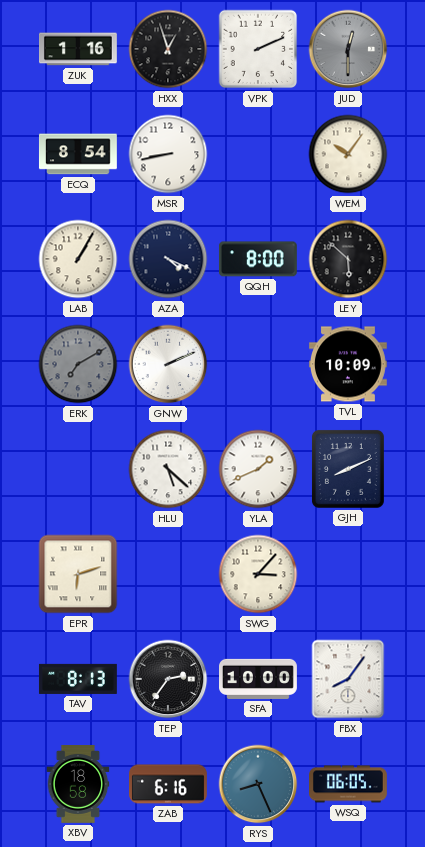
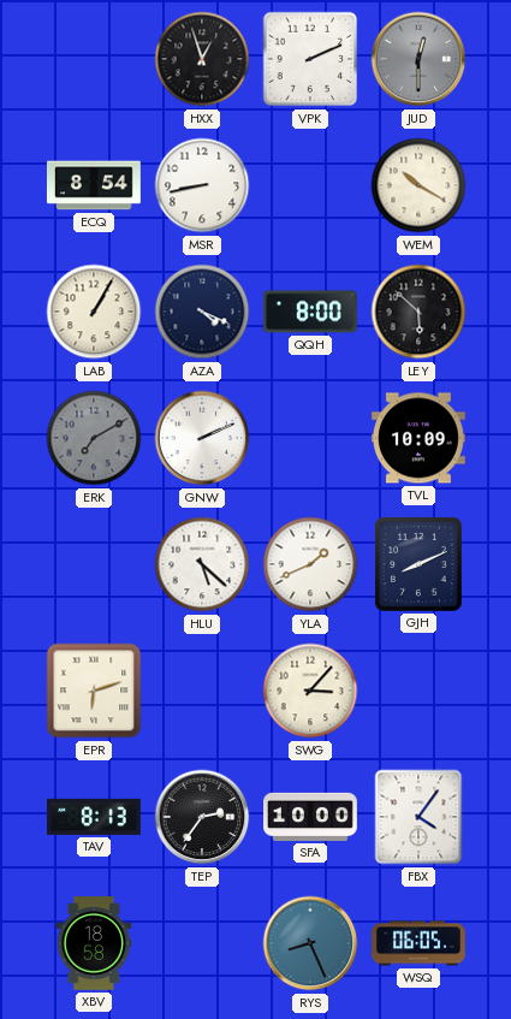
ZUK: 1:16 -> none
WEM: 10:06 -> 10:20
FBX: 8:06 -> 4:06
ZAB: 6:16 -> none
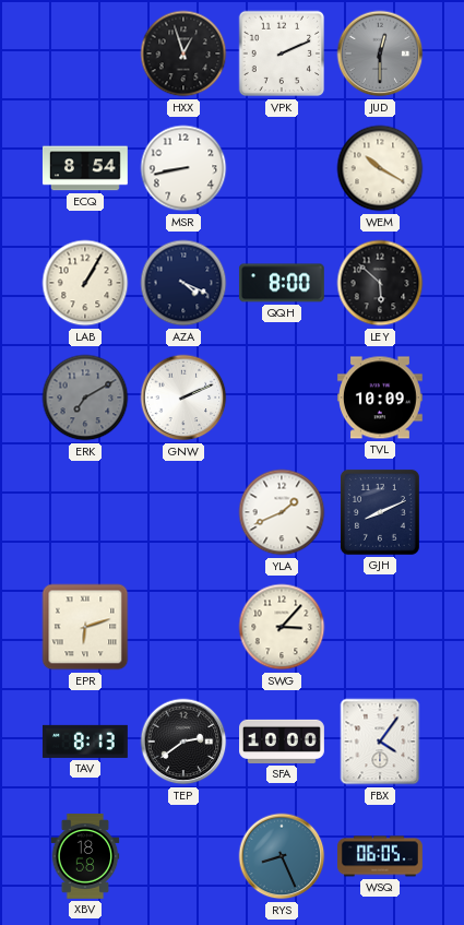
HLU: 5:22 -> none
TEP: 2:36 -> 2:39
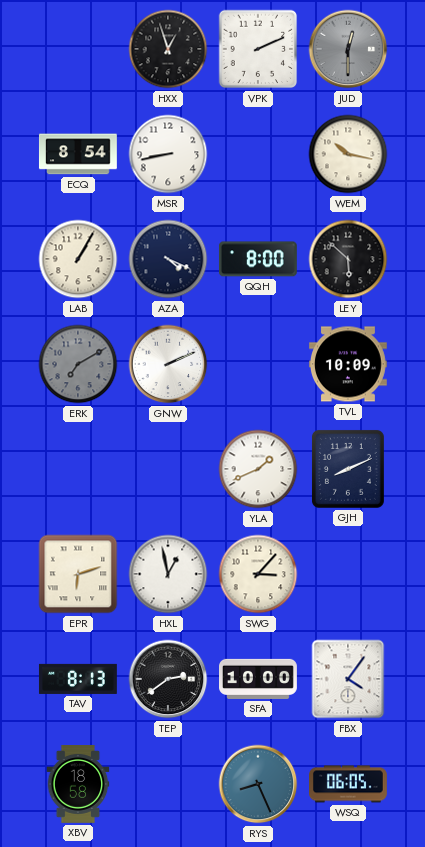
WEM: 10:20 -> 10:17
HXL: none -> 12:58
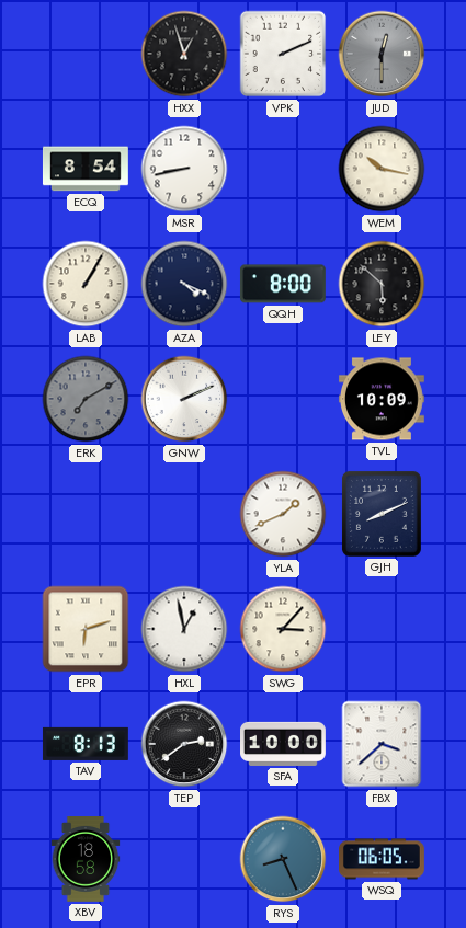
FBX: 4:06 -> 3:38
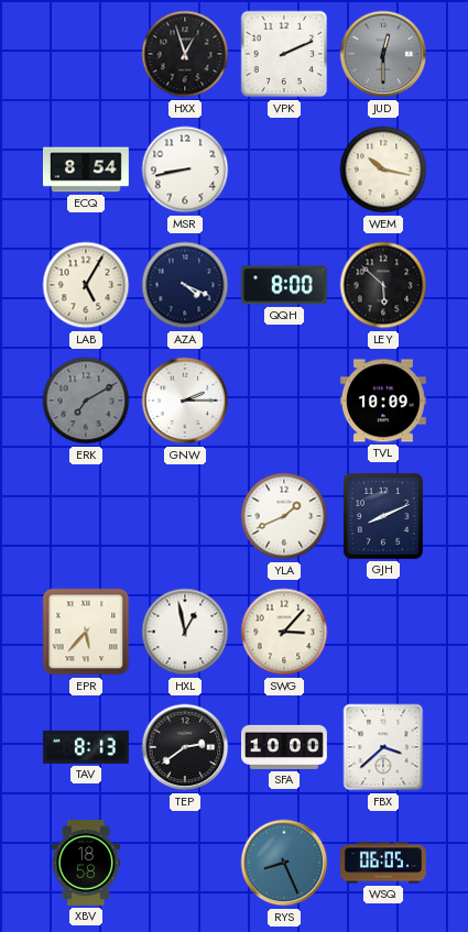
LAB: 1:05 -> 5:05
GNW: 2:11 -> 2:15
EPR: 6:12 -> 5:37
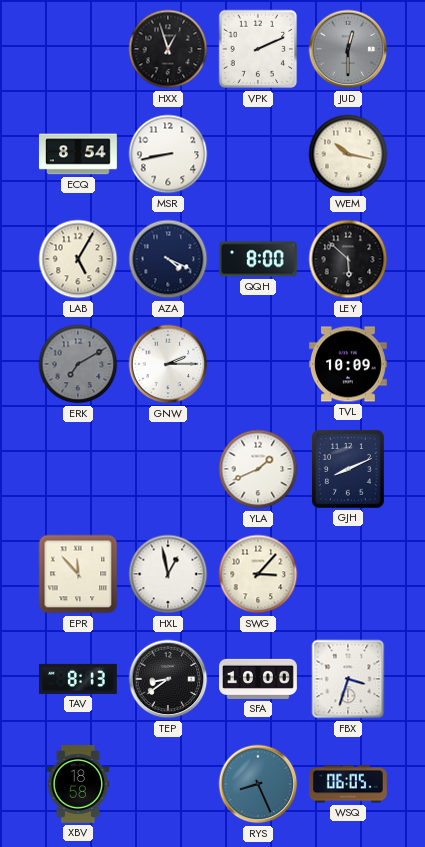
EPR: 5:37 -> 11:53
TEP: 2:39 -> 8:39
FBX: 3:38 -> 3:33
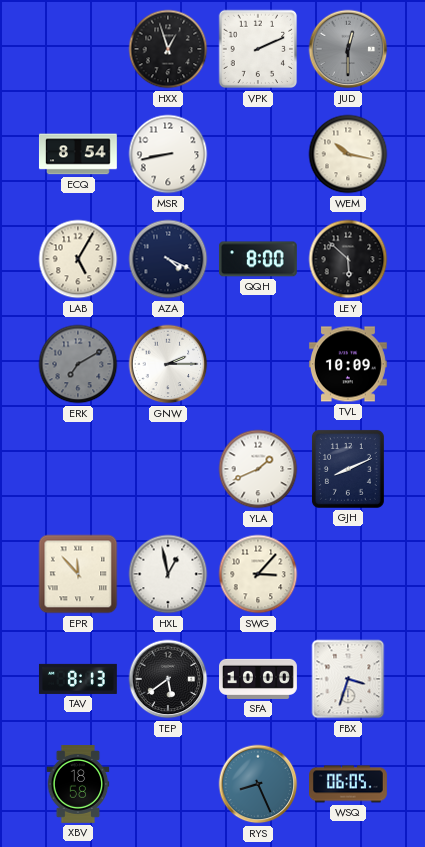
TEP: 8:39 -> 5:39
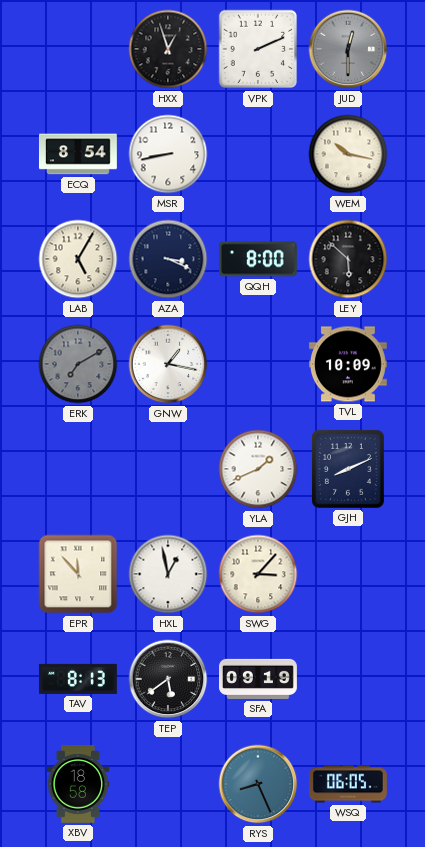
AZA: 4:19 -> 3:19
GNW: 2:15 -> 1:17
SFA: 10:00 -> 09:19
FBX: 3:33 -> none
